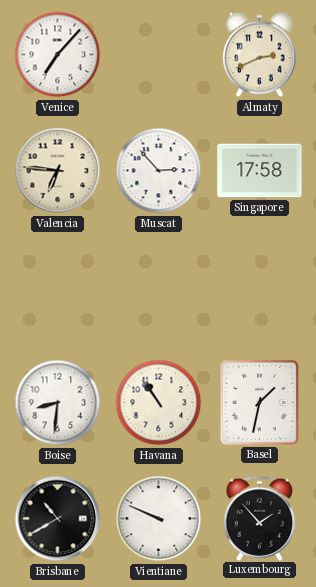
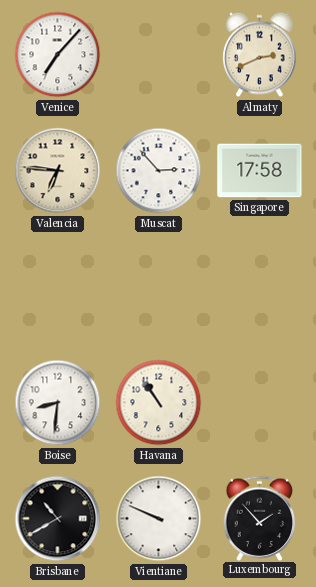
Basel: 1:32 -> none
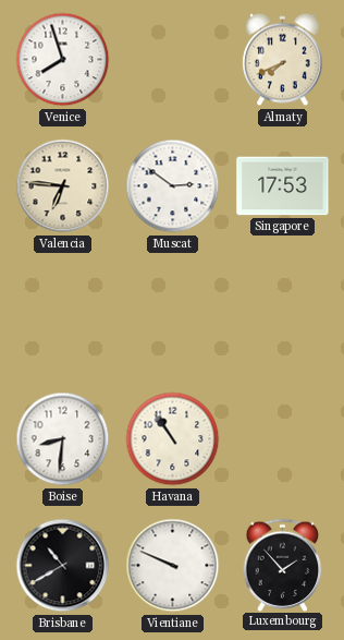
Venice: 7:07 -> 7:57
Almaty: 2:41 -> 7:41
Muscat: 2:53 -> 2:51
Singapore: 17:58 -> 17:53
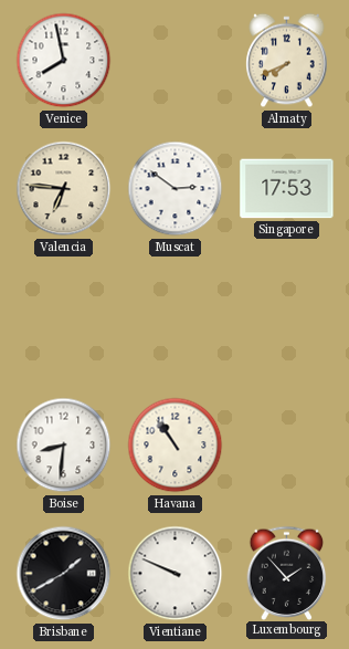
Venice: 7:57 -> 7:58
Brisbane: 10:40 -> 1:40
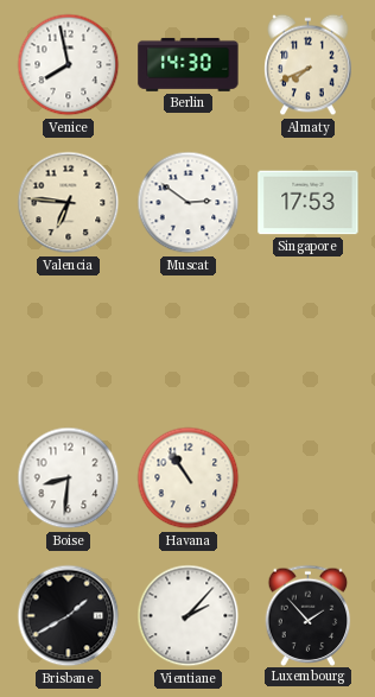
Berlin: none -> 14:30
Vientiane: 9:49 -> 2:07
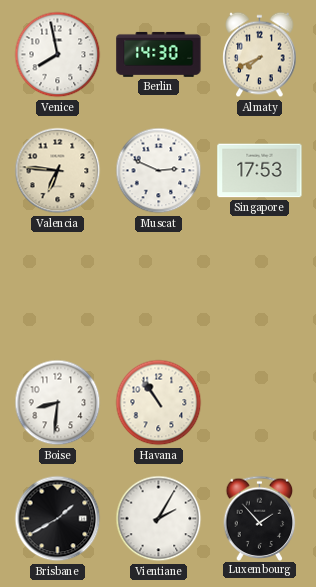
Muscat: 2:51 -> 2:49
Vientiane: 2:07 -> 2:05
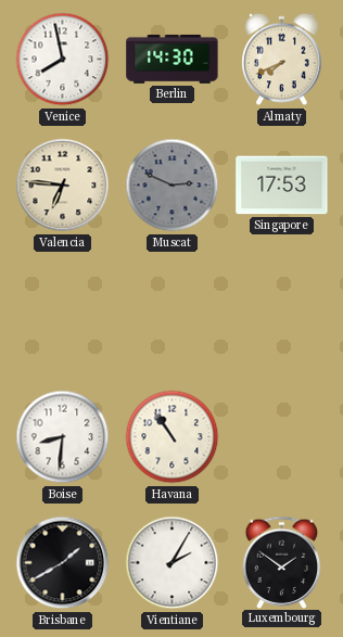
Muscat dial: white -> grey
Luxembourg: 1:53 -> 1:51
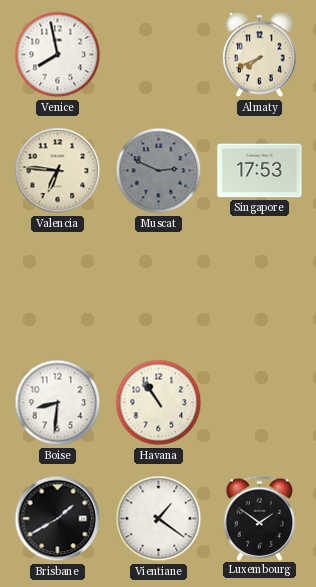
Berlin: 14:30 -> none
Vientiane: 2:05 -> 1:21
